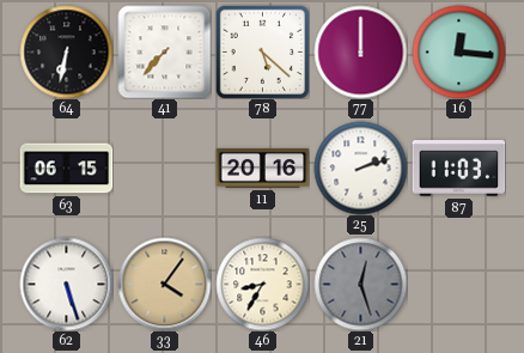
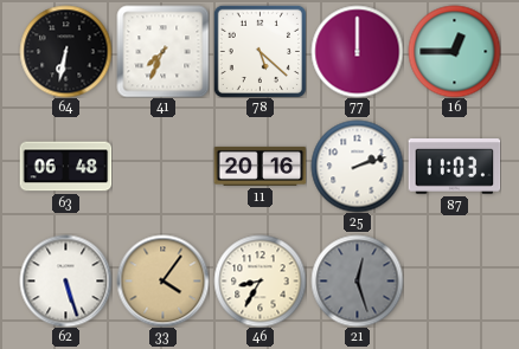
41: 7:37 -> 7:34
16: 12:16 -> 12:45
63: 06:15 -> 06:48
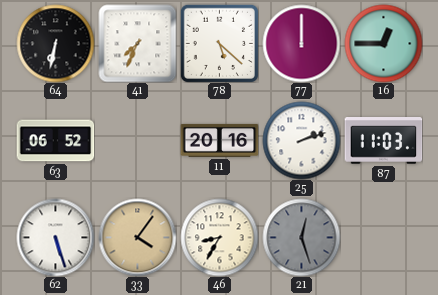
63: 06:48 -> 06:52
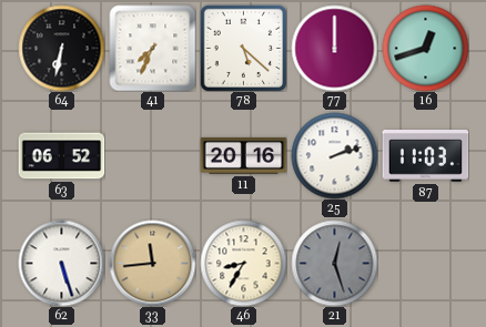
16: 12:45 -> 12:42
33: 4:06 -> 11:44
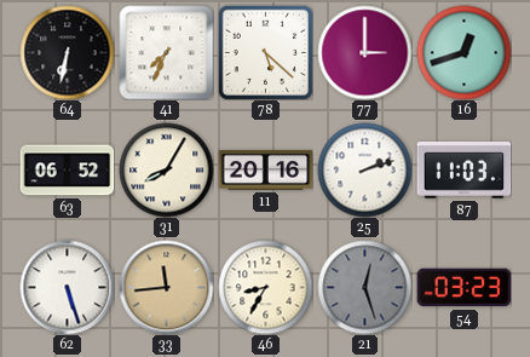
77: 12:00 -> 3:00
31: none -> 8:05
54: none -> 03:23
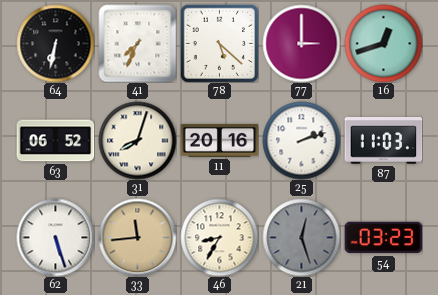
31: 8:05 -> 8:03
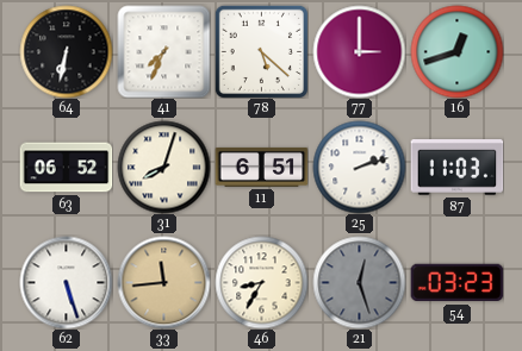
11: 20:16 -> 6:51
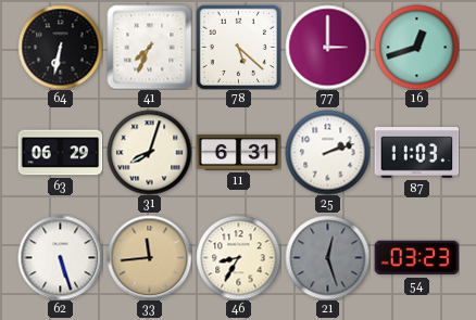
63: 06:52 -> 06:29
11: 6:51 -> 6:31
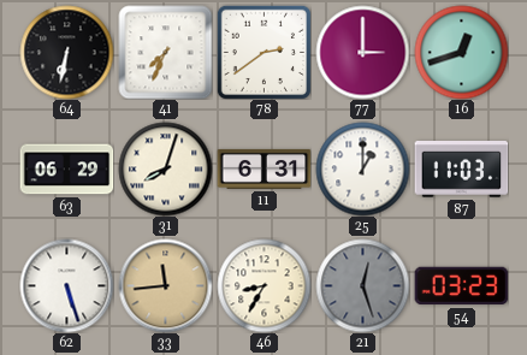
78: 5:22 -> 2:39
25: 2:12 -> 1:00
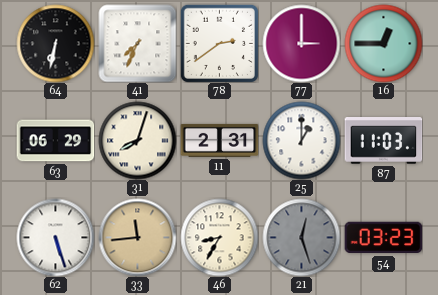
16: 12:42 -> 12:45
11: 6:31 -> 2:31
